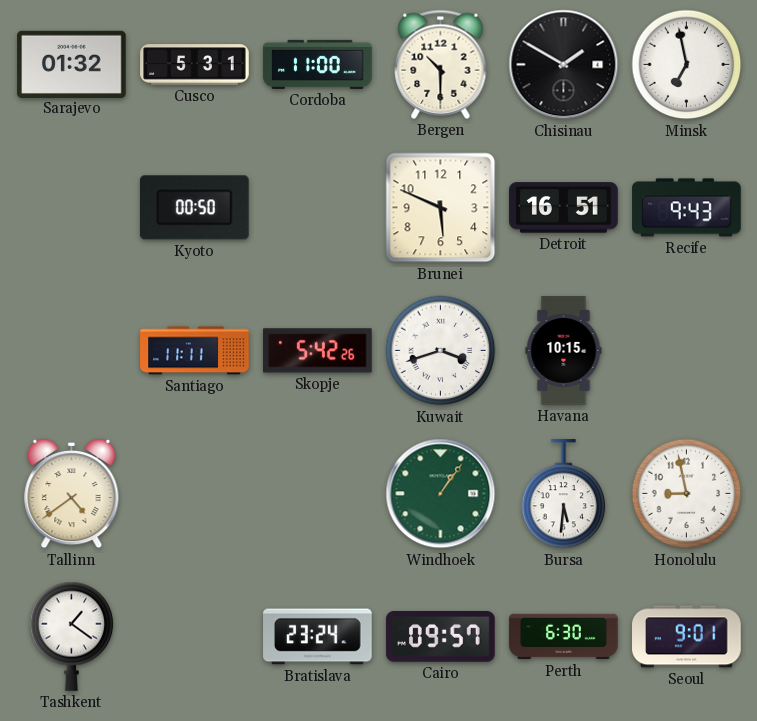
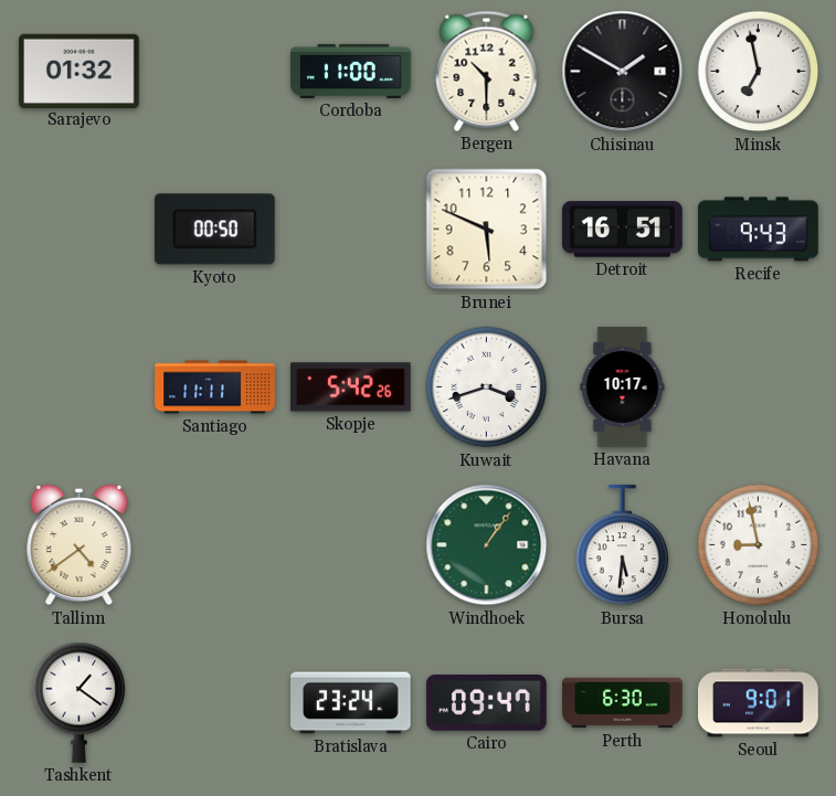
Cusco: 5:31 -> none
Havana: 10:15 -> 10:17
Cairo: 09:57 -> 09:47
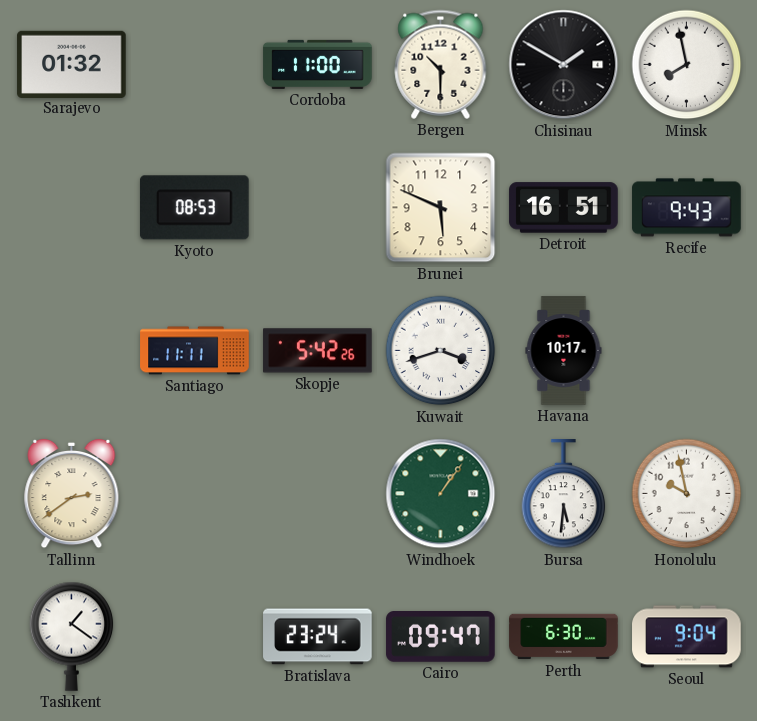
Minsk: 6:58 -> 7:58
Kyoto: 00:50 -> 08:53
Tallinn: 4:39 -> 2:39
Honolulu: 8:58 -> 9:58
Seoul: 9:01 -> 9:04
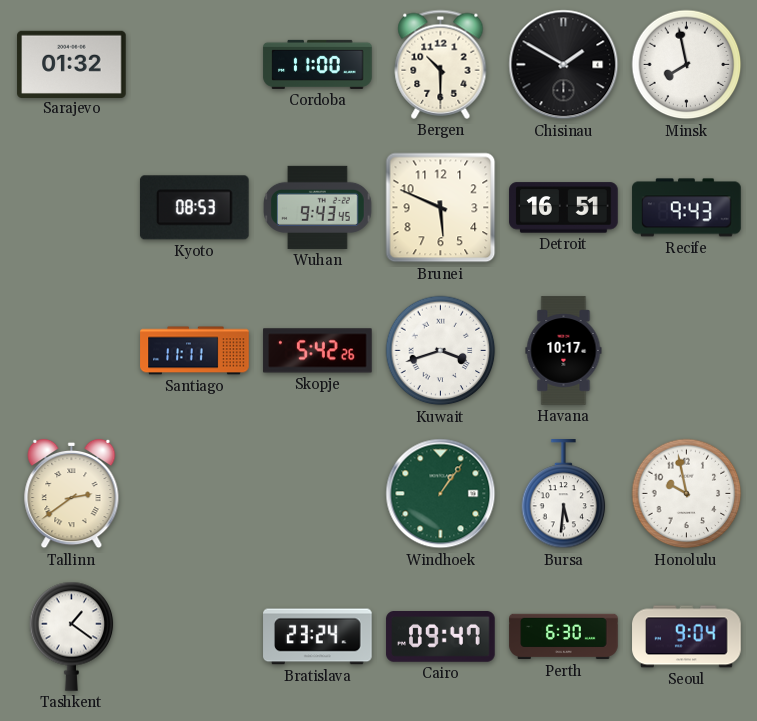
Wuhan: none -> 9:43
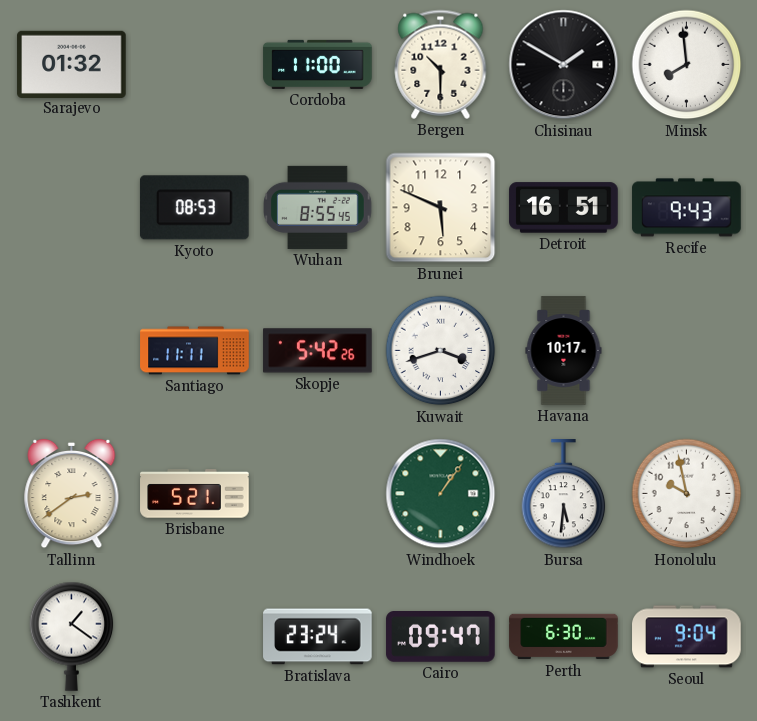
Minsk: 7:58 -> 7:59
Wuhan: 9:43 -> 8:55
Brisbane: none -> 5:21
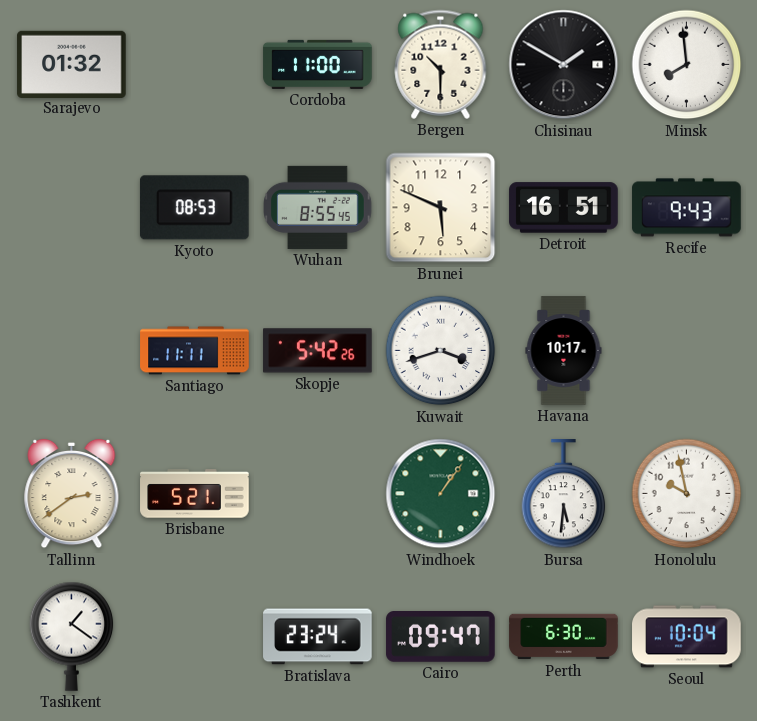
Seoul: 9:04 -> 10:04
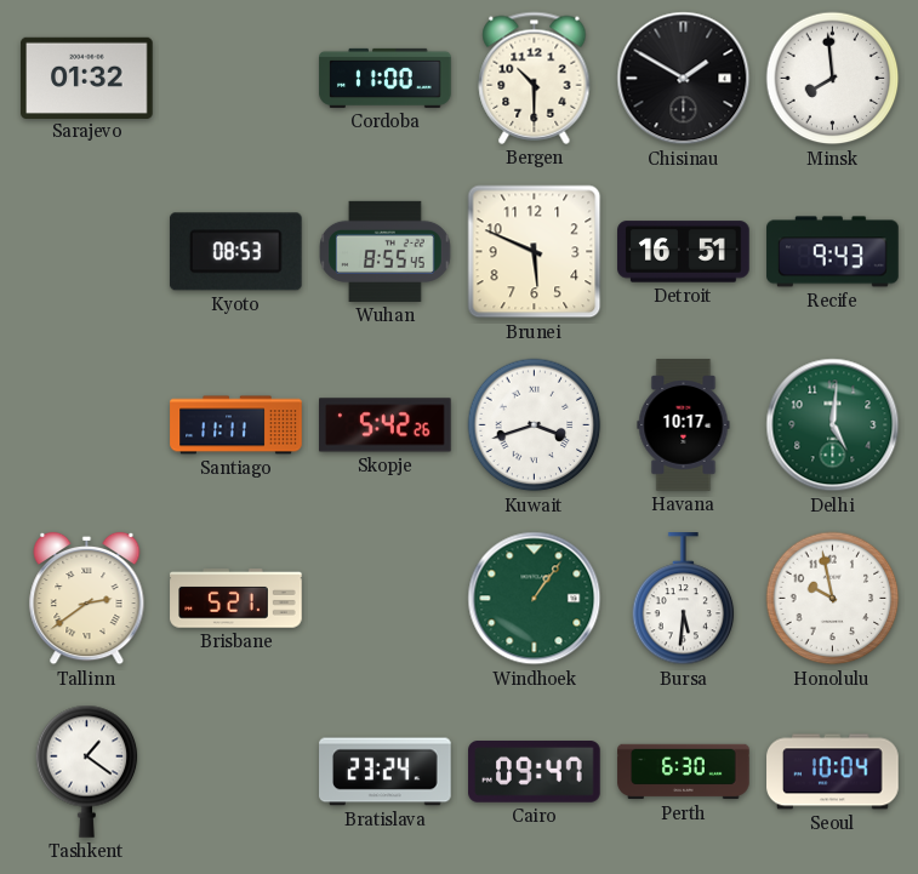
Delhi: none -> 5:01
